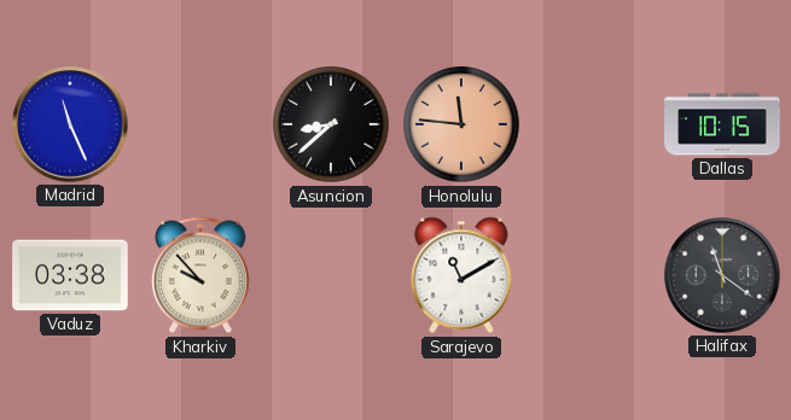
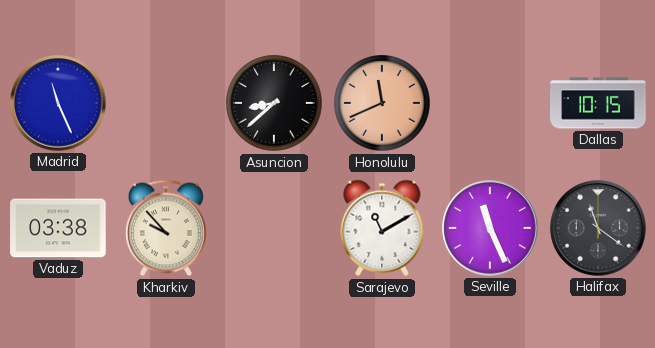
Honolulu: 11:46 -> 11:41
Seville: none -> 11:26
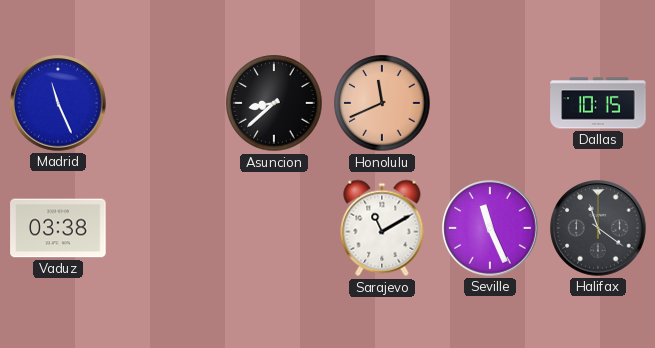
Kharkiv: 9:53 -> none
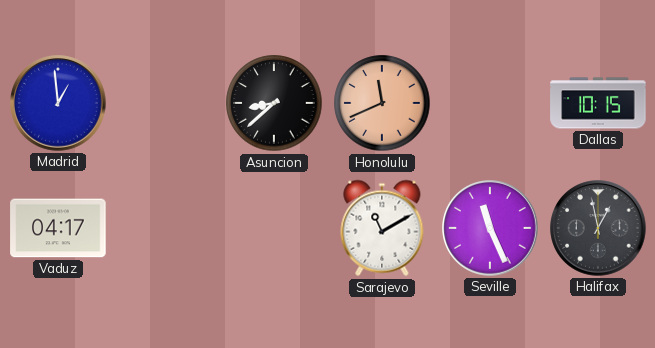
Madrid: 11:26 -> 12:59
Vaduz: 03:38 -> 04:17
Halifax: 11:21 -> 12:58
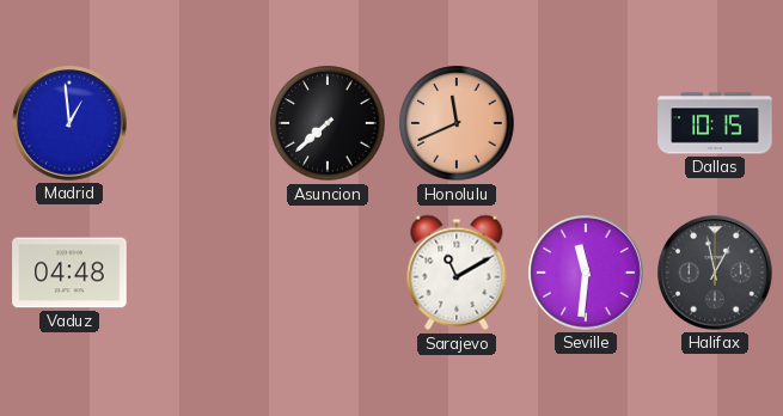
Asuncion: 8:38 -> 7:38
Vaduz: 04:17 -> 04:48
Seville: 11:26 -> 11:31
